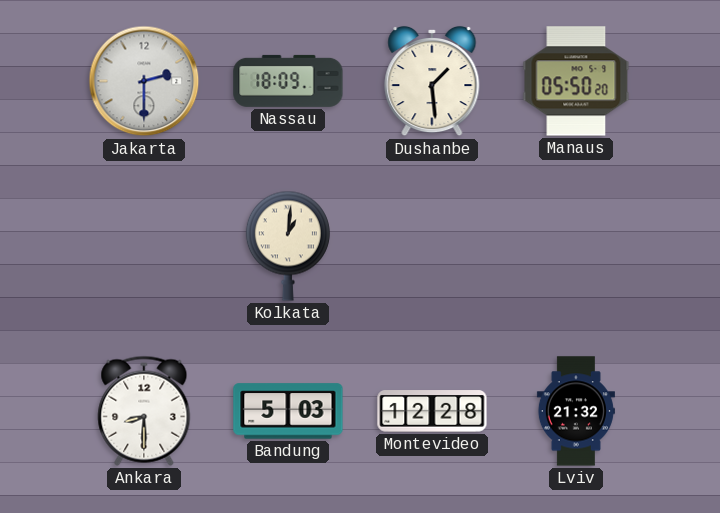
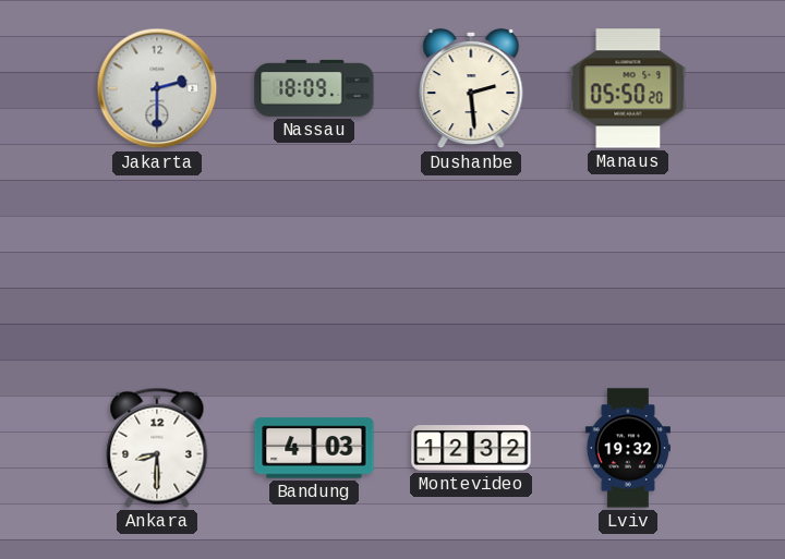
Dushanbe: 1:29 -> 2:29
Kolkata: 1:01 -> none
Bandung: 5:03 -> 4:03
Montevideo: 12:28 -> 12:32
Lviv: 21:32 -> 19:32
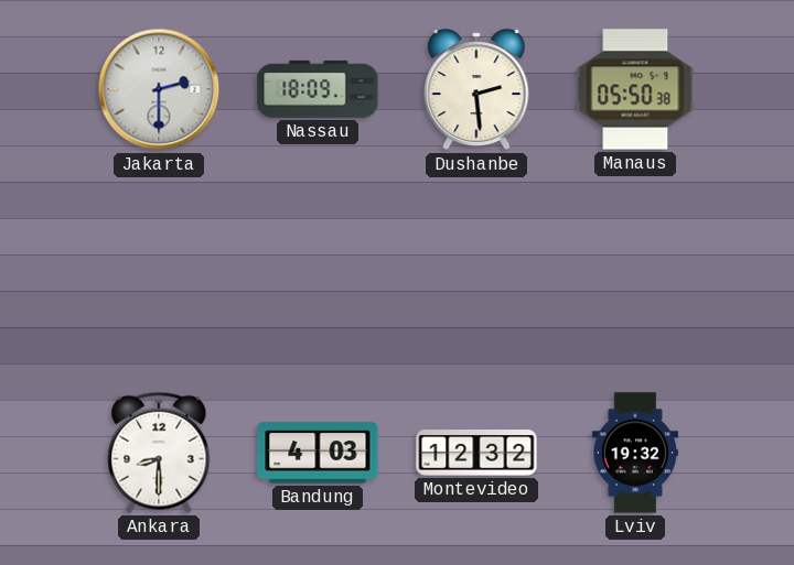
Manaus: 05:50:20 -> 05:50:38
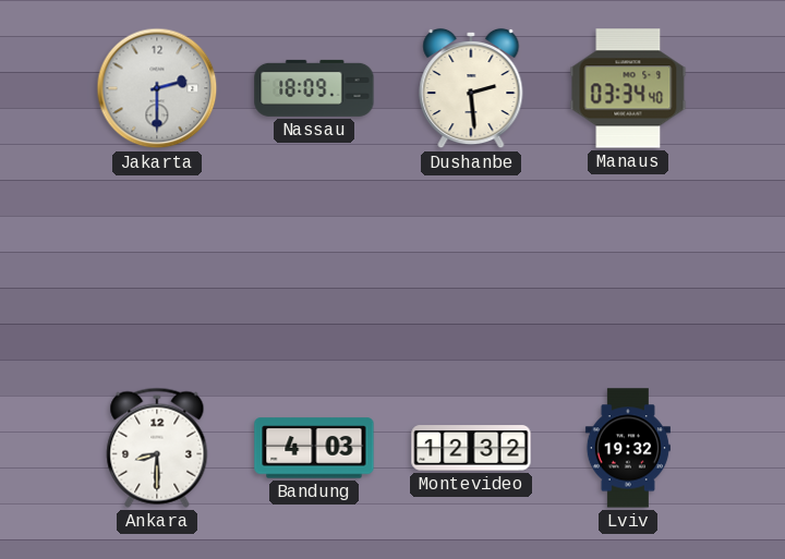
Manaus: 05:50 -> 03:34
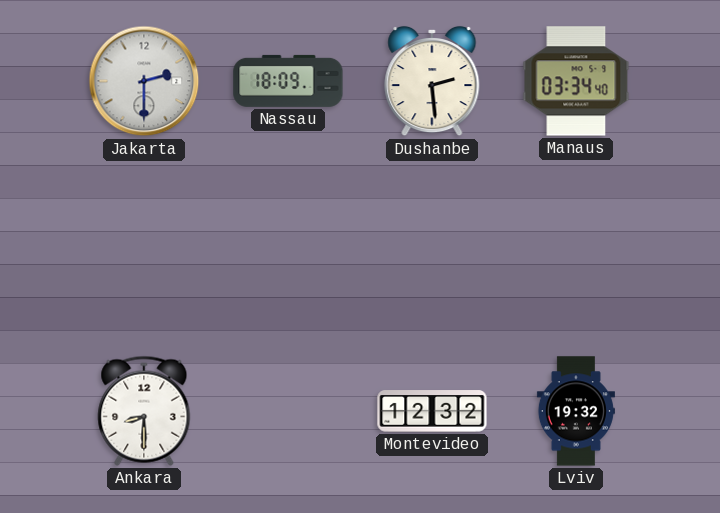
Bandung: 4:03 -> none
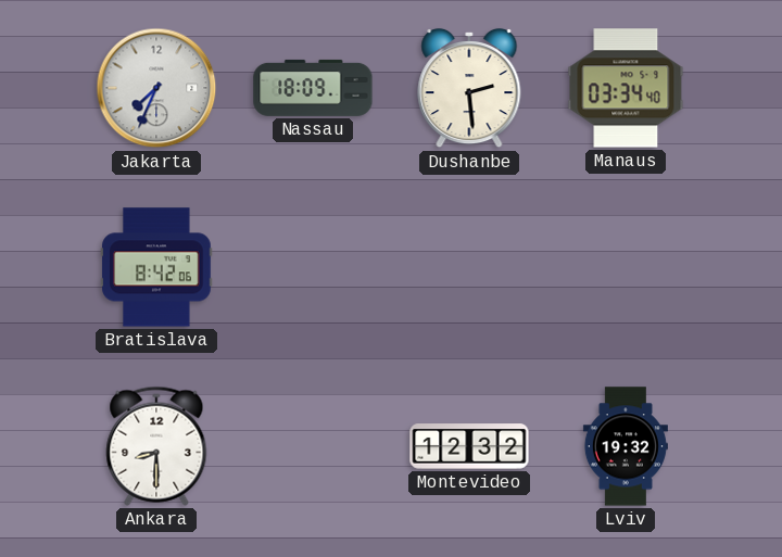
Jakarta: 2:30 -> 7:34
Bratislava: none -> 8:42
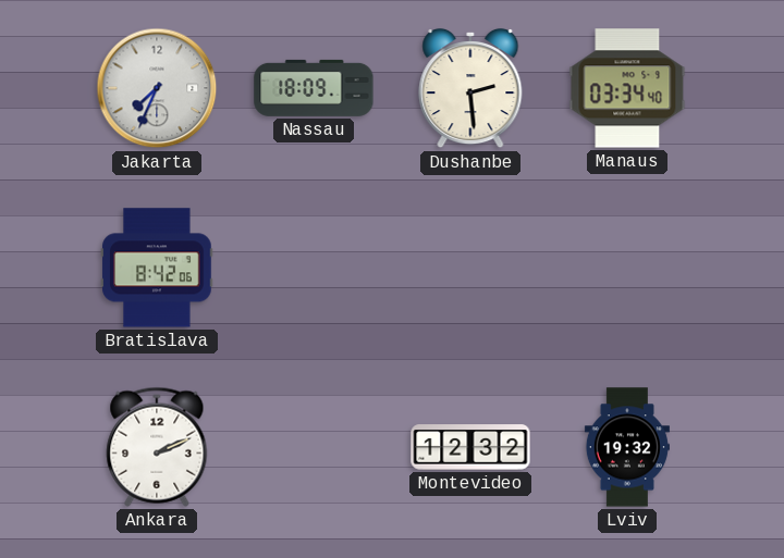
Ankara: 8:30 -> 2:11
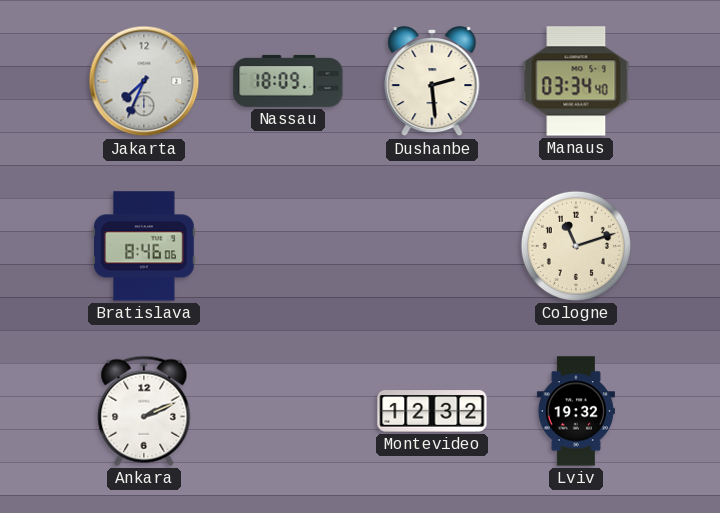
Bratislava: 8:42 -> 8:46
Cologne: none -> 11:12
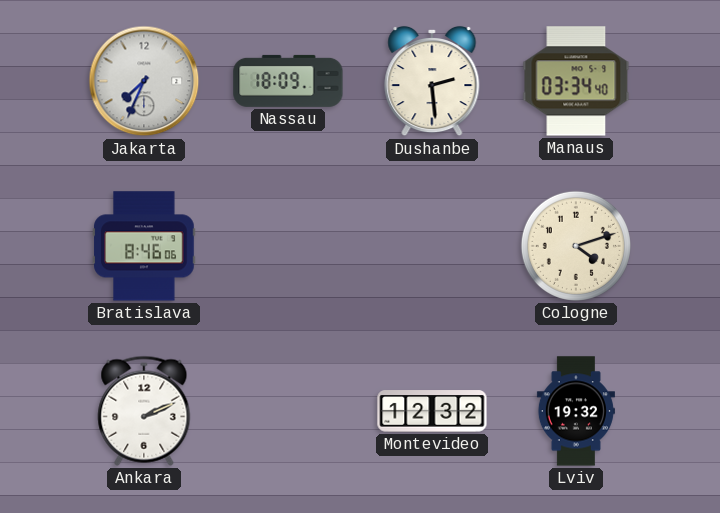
Cologne: 11:12 -> 4:12
